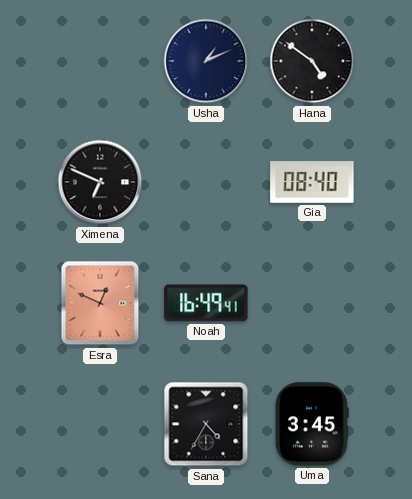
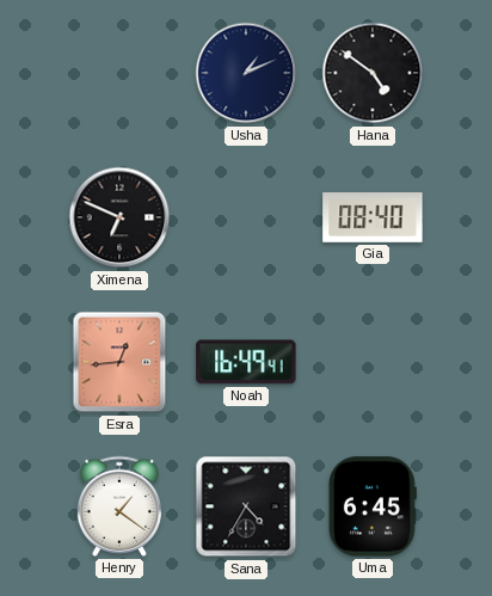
Esra: 12:49 -> 12:44
Henry: none -> 1:21
Uma: 3:45 -> 6:45
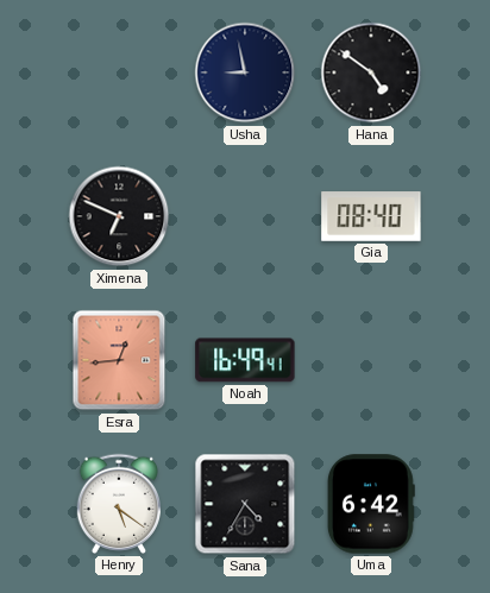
Usha: 1:11 -> 8:58
Henry: 1:21 -> 5:21
Uma: 6:45 -> 6:42
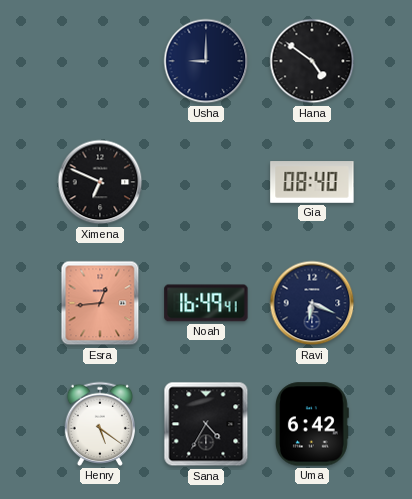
Usha: 8:58 -> 9:00
Ravi: none -> 6:19
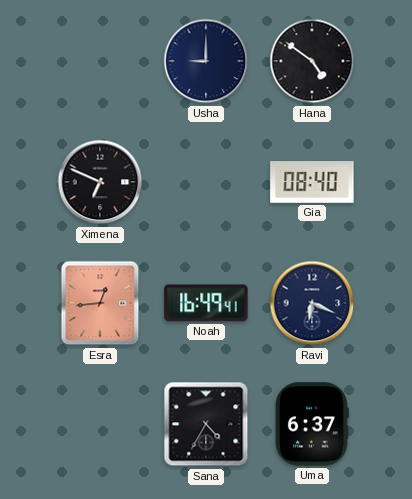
Henry: 5:21 -> none
Uma: 6:42 -> 6:37
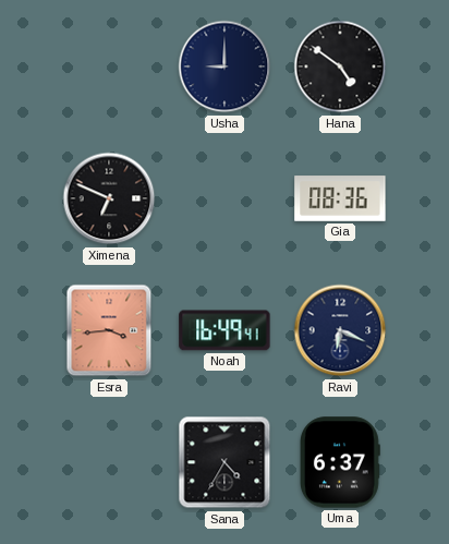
Gia: 08:40 -> 08:36
Esra: 12:44 -> 3:44
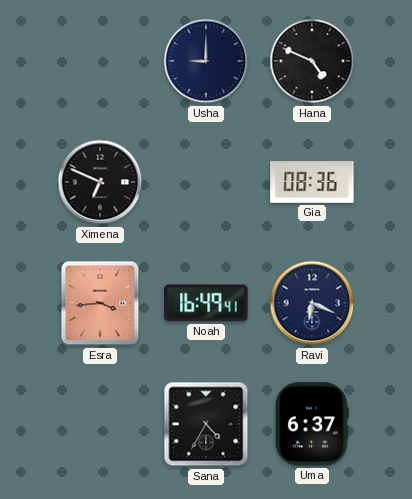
Hana: 4:51 -> 4:49
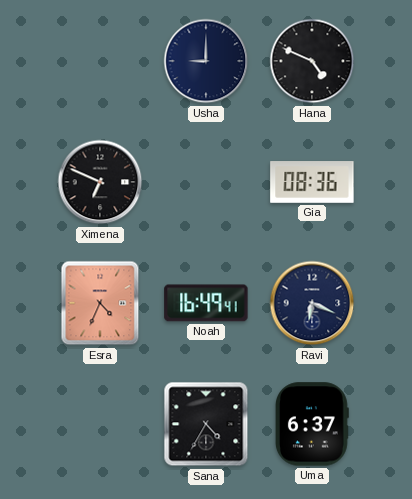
Esra: 3:44 -> 4:34
